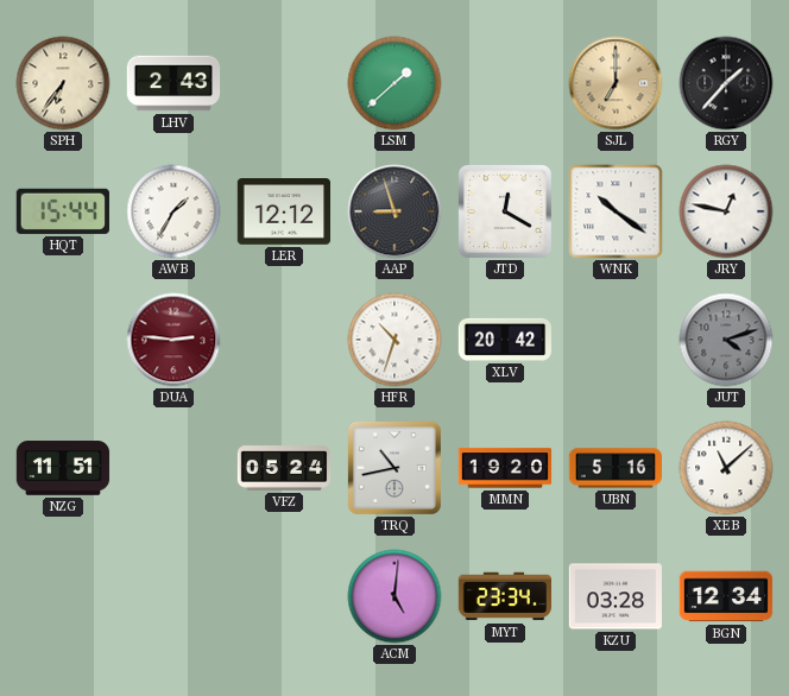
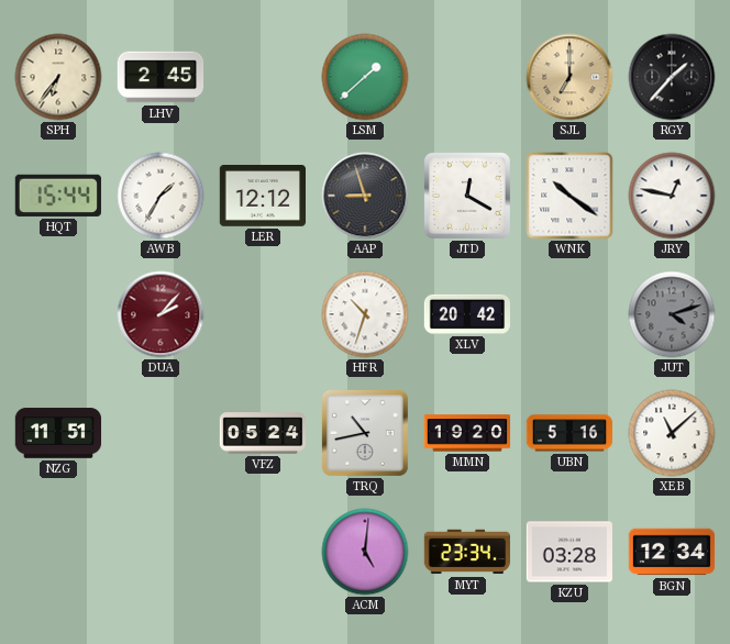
LHV: 2:43 -> 2:45
DUA: 2:46 -> 2:07
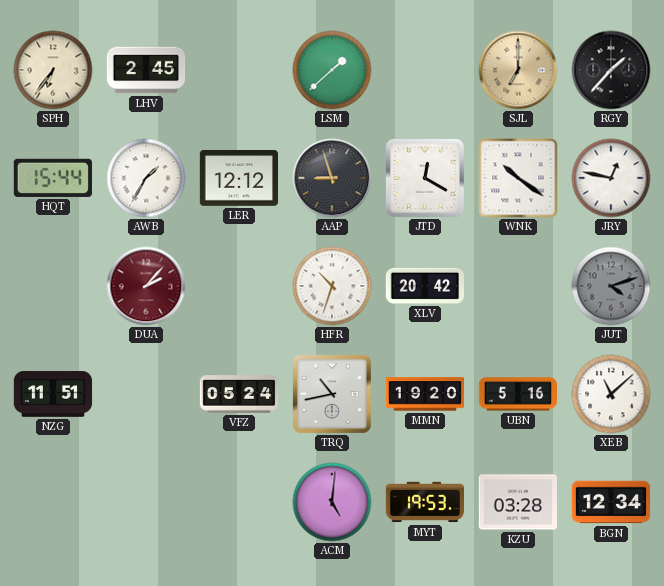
MYT: 23:34 -> 19:53
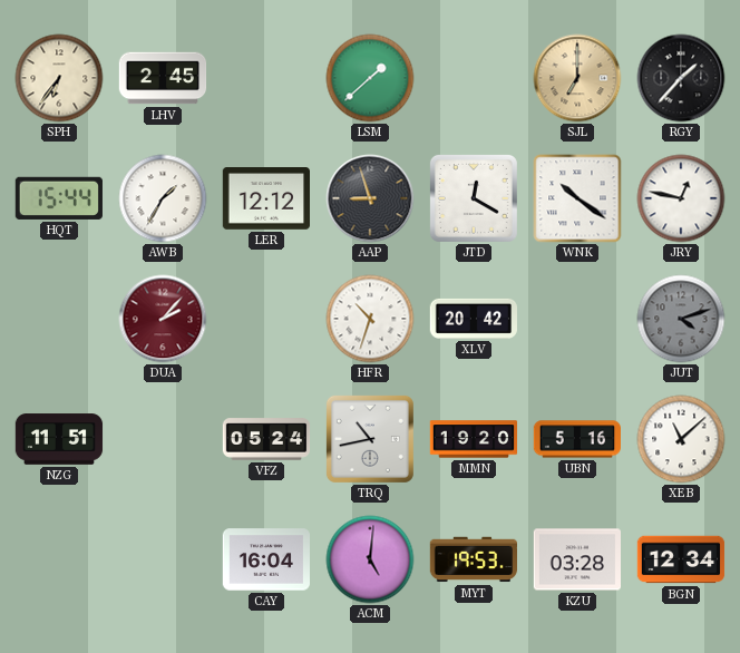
CAY: none -> 16:04
